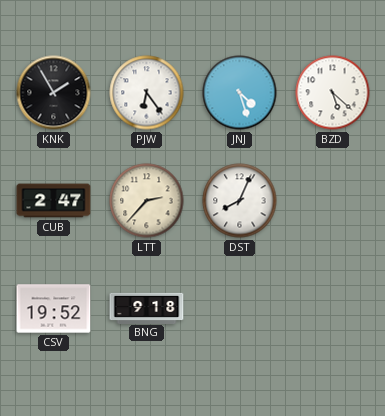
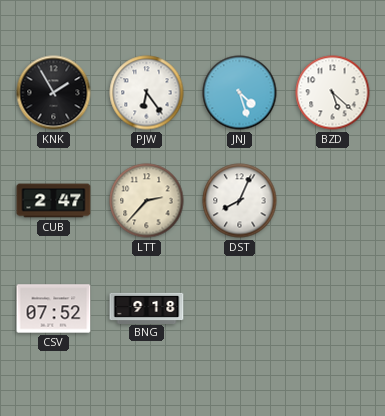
CSV: 19:52 -> 07:52
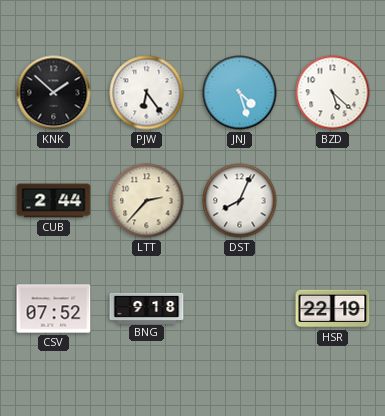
KNK: 1:55 -> 1:52
CUB: 2:47 -> 2:44
HSR: none -> 22:19
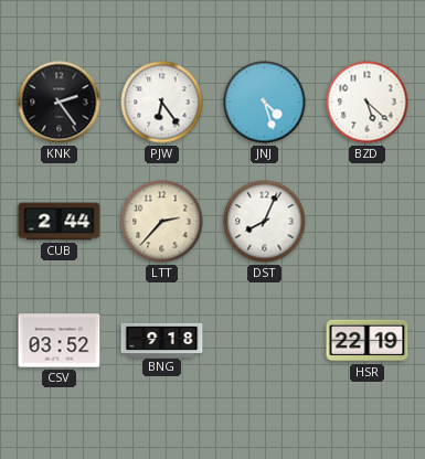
KNK: 1:52 -> 2:24
CSV: 07:52 -> 03:52
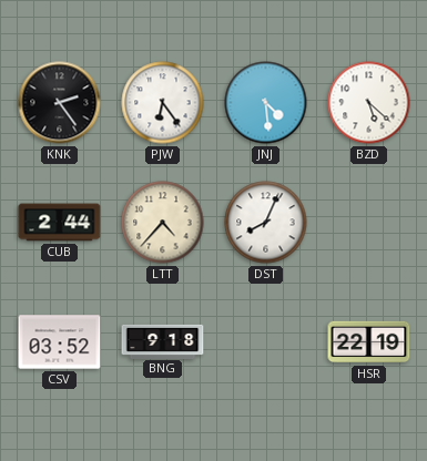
JNJ: 4:27 -> 4:29
LTT: 2:37 -> 4:37
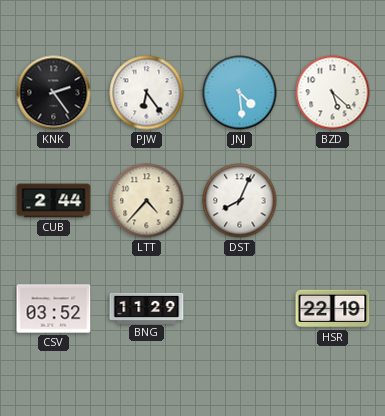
BNG: 9:18 -> 11:29
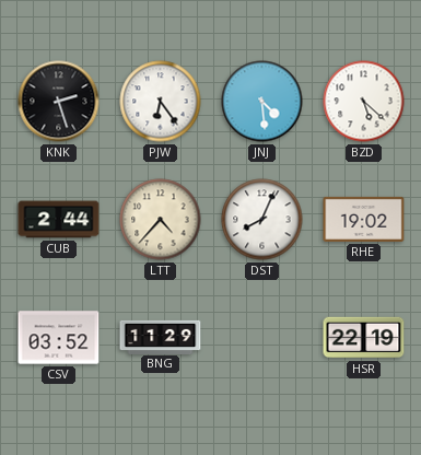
KNK: 2:24 -> 2:27
RHE: none -> 19:02
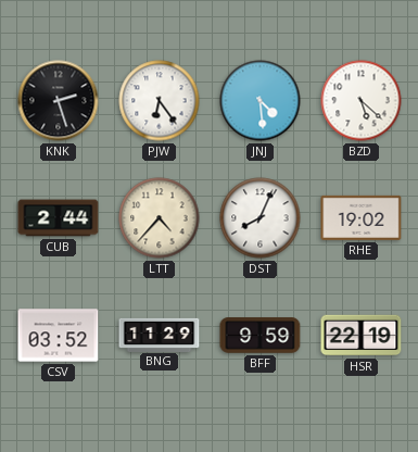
BFF: none -> 9:59
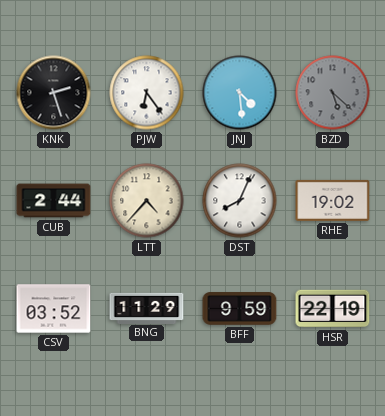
BZD dial: white -> grey
